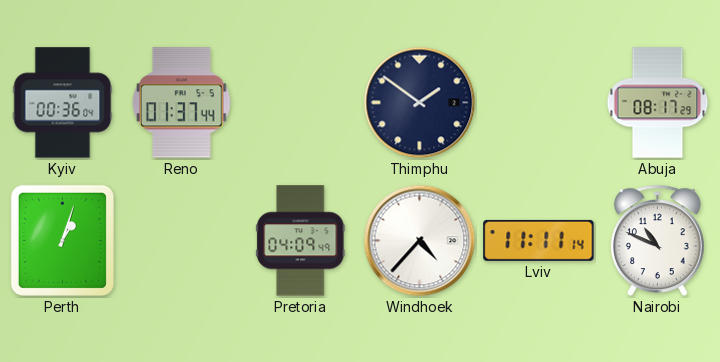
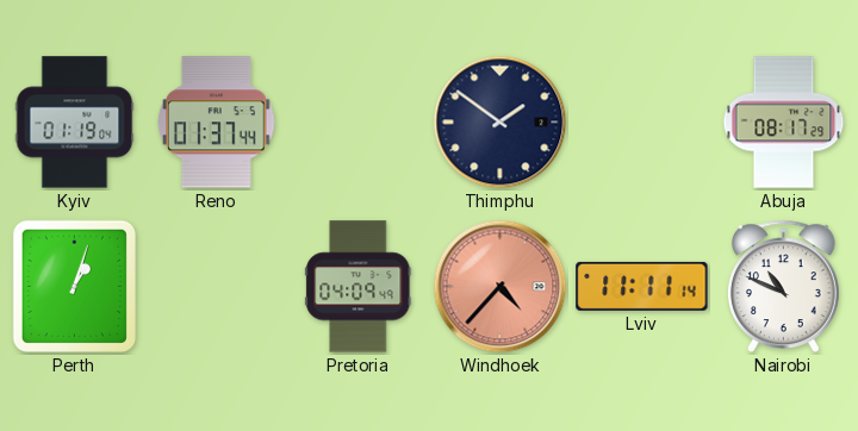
Kyiv: 00:36 -> 01:19
Windhoek dial: white -> salmon
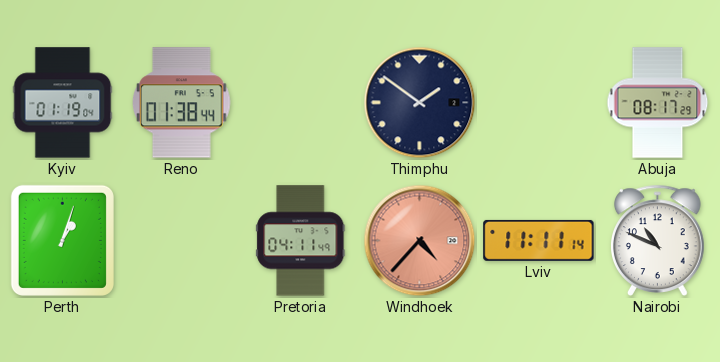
Reno: 01:37 -> 01:38
Pretoria: 04:09 -> 04:11
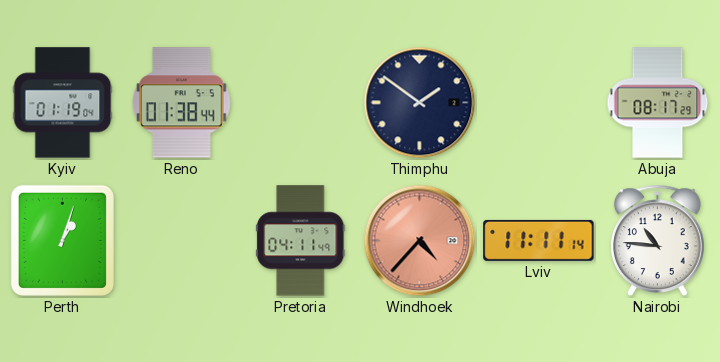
Nairobi: 10:49 -> 10:46
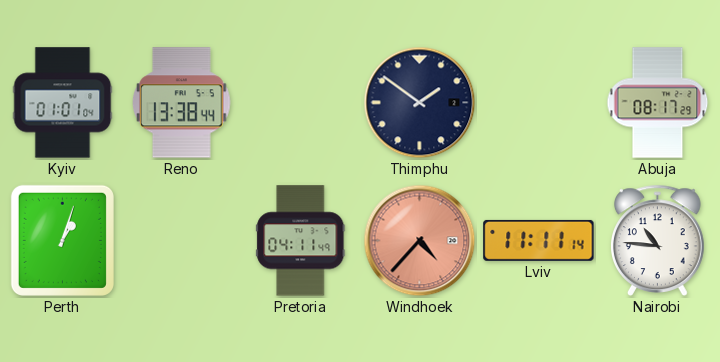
Kyiv: 01:19 -> 01:01
Reno: 01:38 -> 13:38
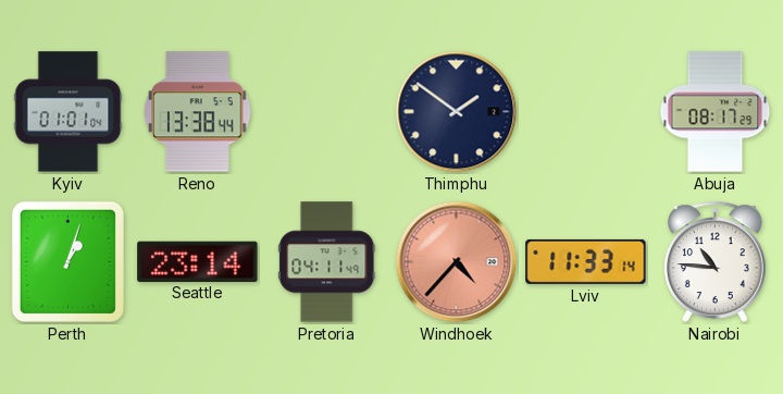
Seattle: none -> 23:14
Lviv: 11:11 -> 11:33
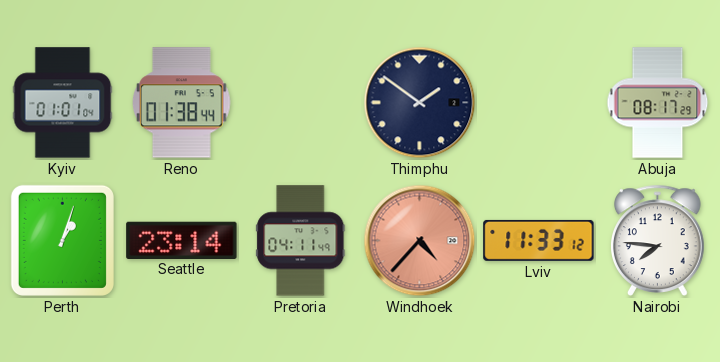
Reno: 13:38 -> 01:38
Lviv: 11:33:14 -> 11:33:12
Nairobi: 10:46 -> 7:46
